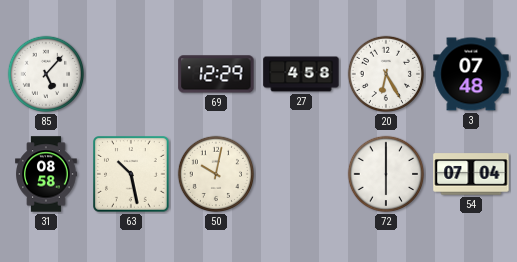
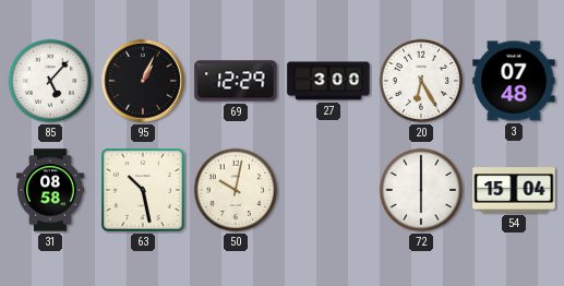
95: none -> 1:04
27: 4:58 -> 3:00
54: 07:04 -> 15:04
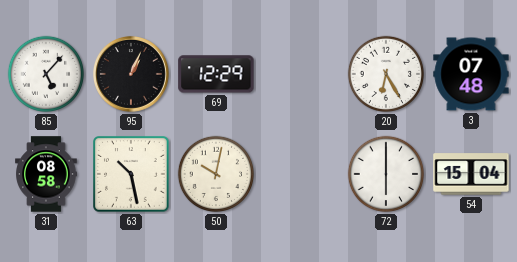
27: 3:00 -> none
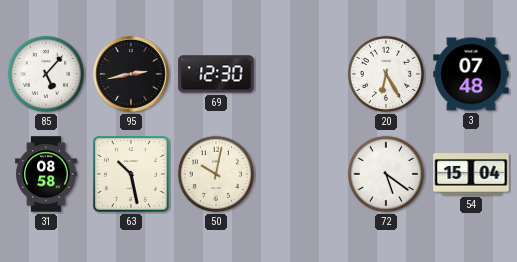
95: 1:04 -> 2:43
69: 12:29 -> 12:30
72: 6:00 -> 5:21
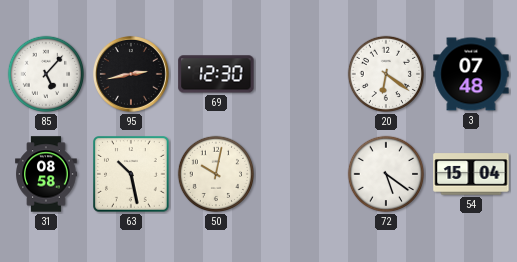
20: 6:25 -> 6:21
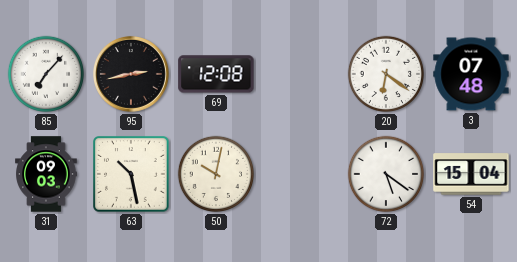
85: 5:07 -> 7:07
69: 12:30 -> 12:08
31: 08:58 -> 09:03
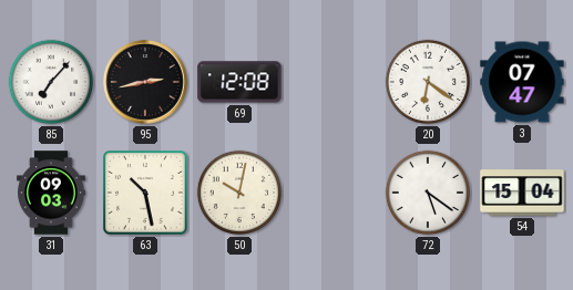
3: 07:48 -> 07:47
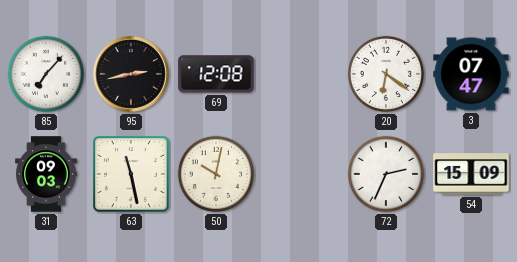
63: 10:28 -> 11:28
72: 5:21 -> 2:34
54: 15:04 -> 15:09
